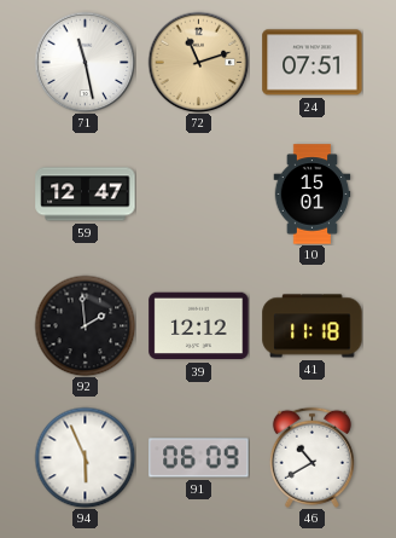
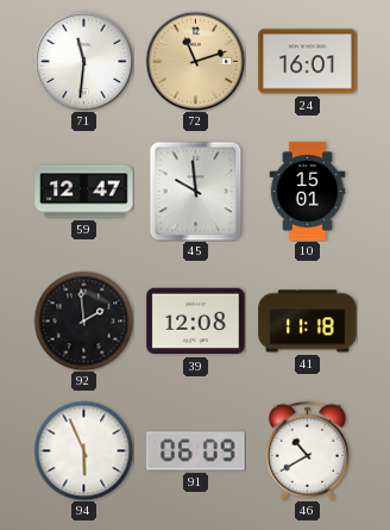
71: 11:28 -> 11:31
24: 07:51 -> 16:01
45: none -> 9:59
39: 12:12 -> 12:08
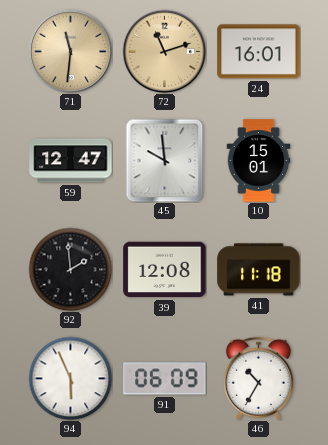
71 dial: white -> champagne
46: 10:40 -> 10:35
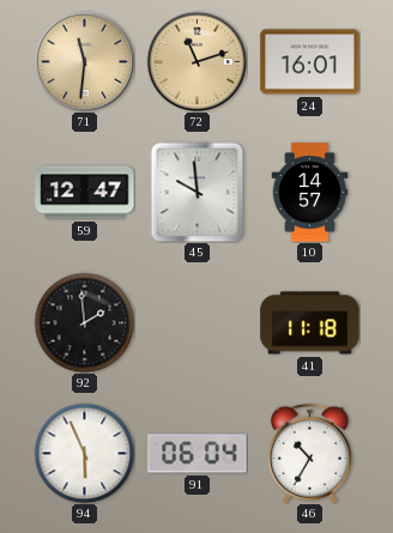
10: 15:01 -> 14:57
39: 12:08 -> none
91: 06:09 -> 06:04
